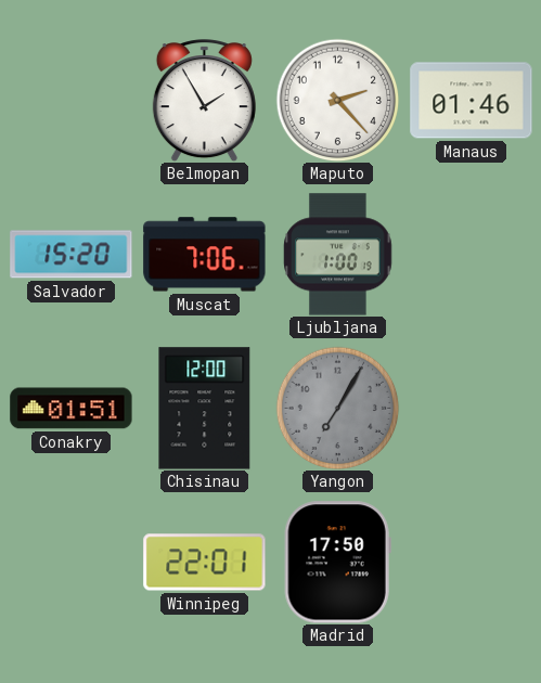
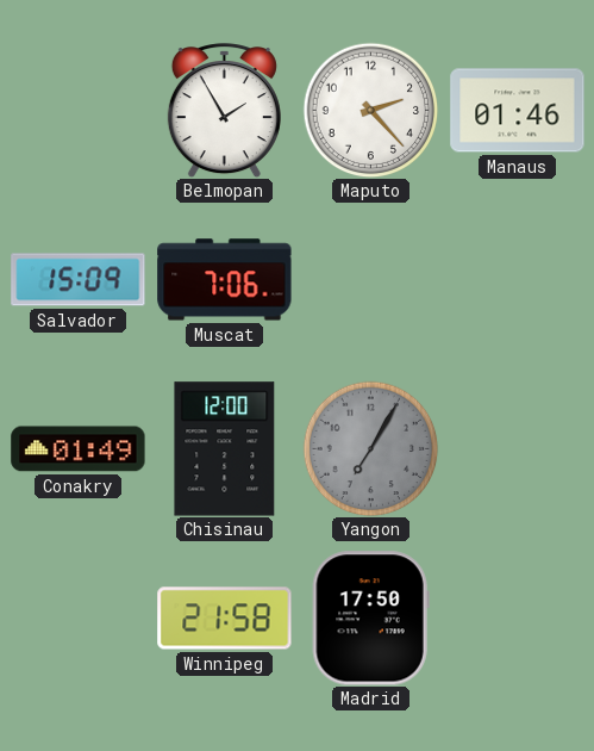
Salvador: 15:20 -> 15:09
Ljubljana: 1:00 -> none
Conakry: 01:51 -> 01:49
Winnipeg: 22:01 -> 21:58
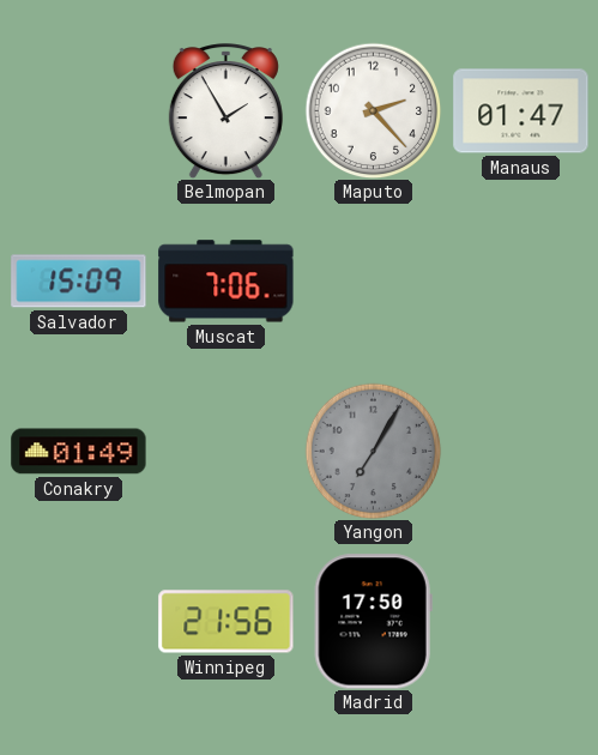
Manaus: 01:46 -> 01:47
Chisinau: 12:00 -> none
Winnipeg: 21:58 -> 21:56
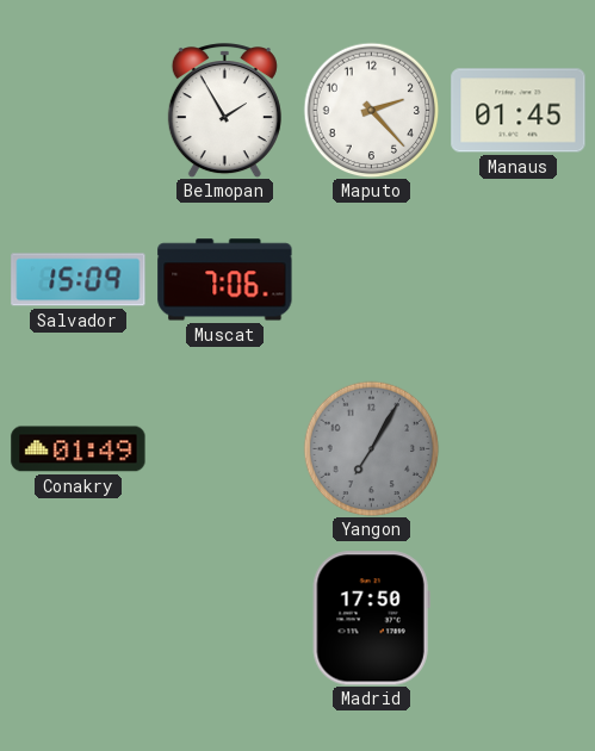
Manaus: 01:47 -> 01:45
Winnipeg: 21:56 -> none
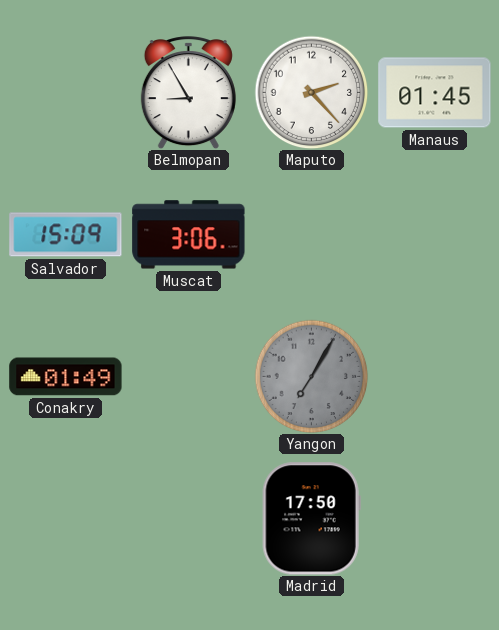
Belmopan: 1:55 -> 8:55
Muscat: 7:06 -> 3:06
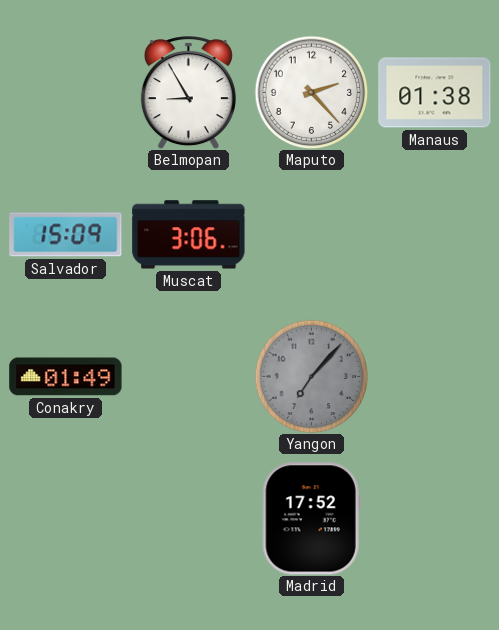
Manaus: 01:45 -> 01:38
Yangon: 7:05 -> 7:07
Madrid: 17:50 -> 17:52
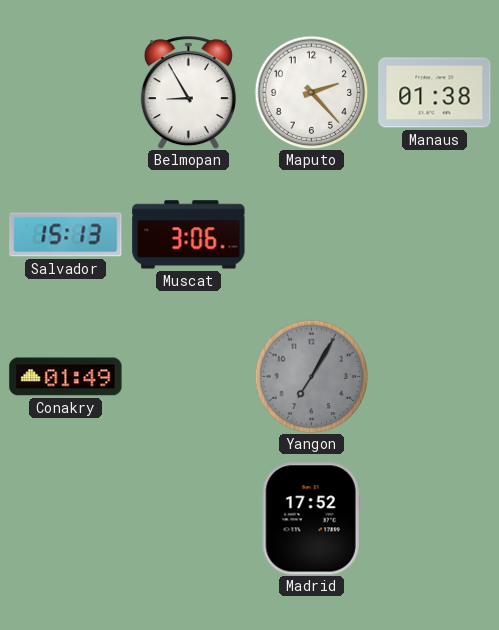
Salvador: 15:09 -> 15:13
Yangon: 7:07 -> 7:05
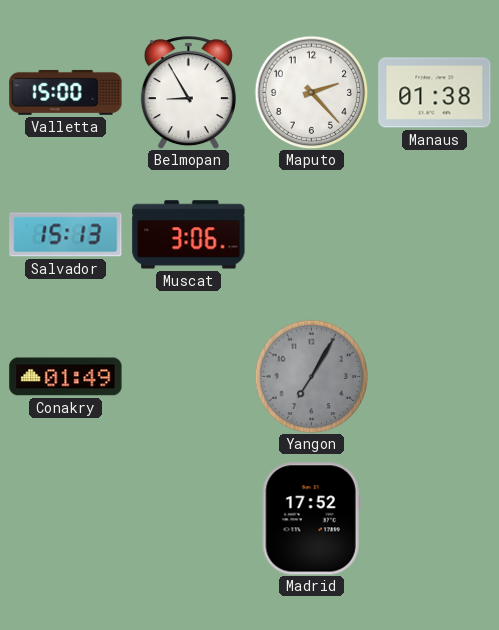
Valletta: none -> 15:00
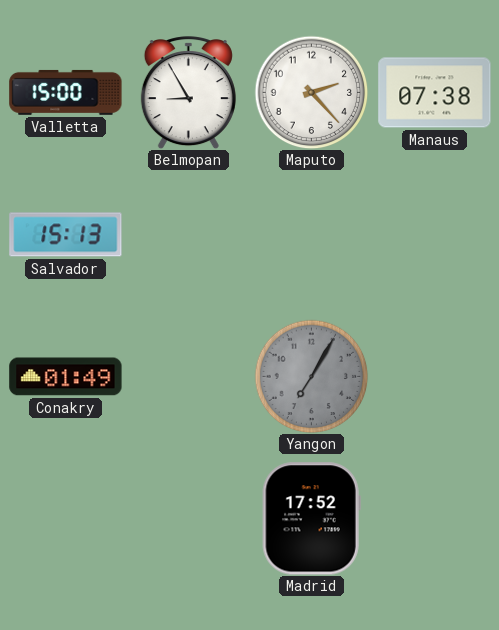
Manaus: 01:38 -> 07:38
Muscat: 3:06 -> none
